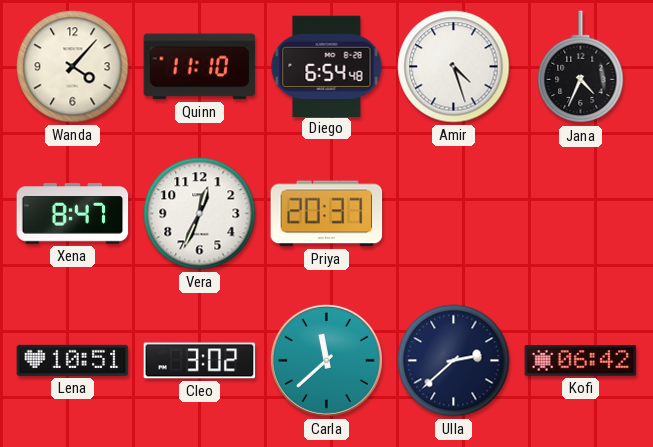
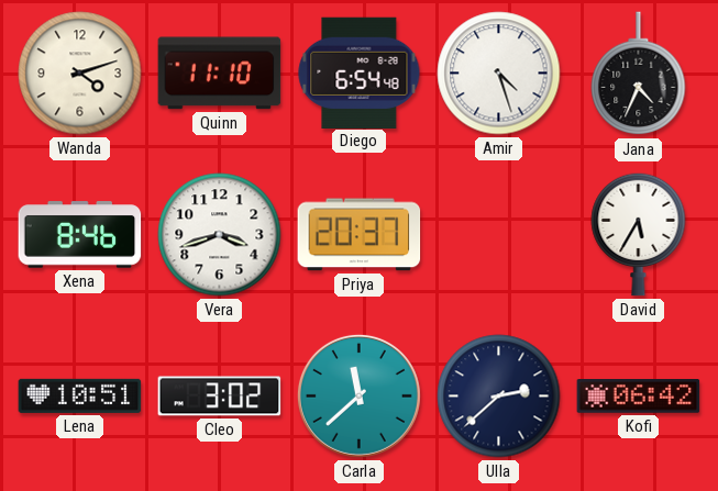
Wanda: 4:07 -> 4:12
Xena: 8:47 -> 8:46
Vera: 12:34 -> 3:42
David: none -> 5:35
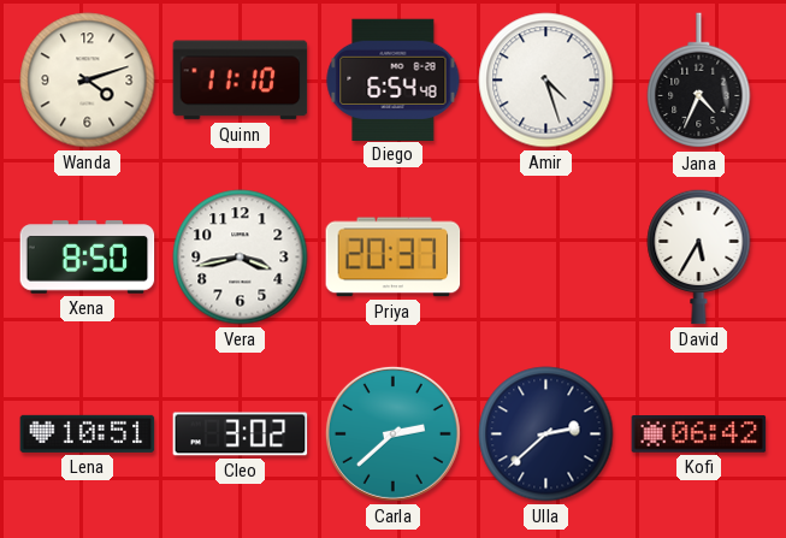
Xena: 8:46 -> 8:50
Vera: 3:42 -> 3:43
Carla: 11:38 -> 2:38
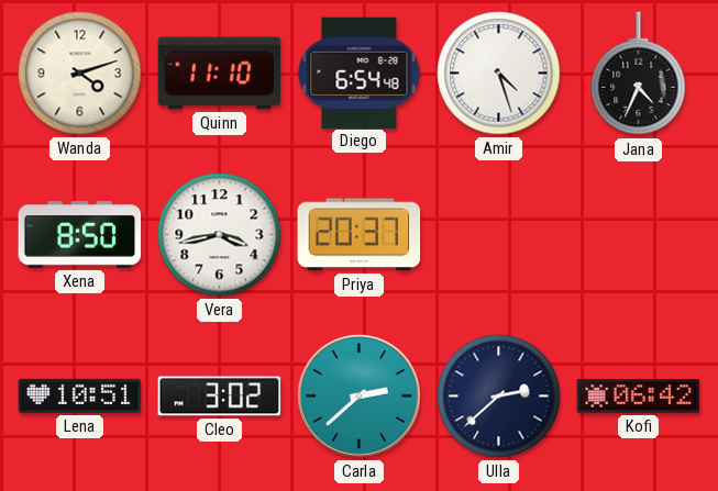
David: 5:35 -> none
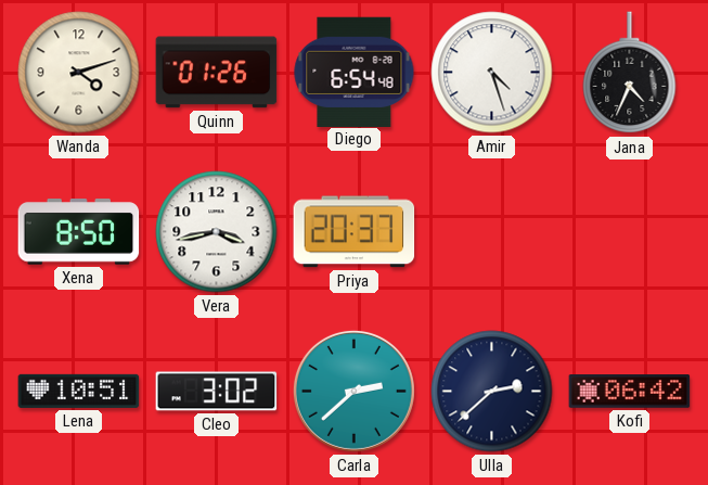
Quinn: 11:10 -> 01:26
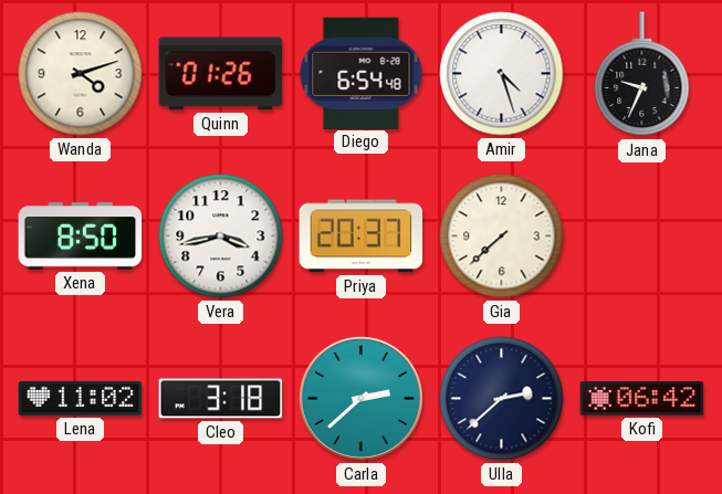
Jana: 4:34 -> 9:34
Gia: none -> 7:38
Lena: 10:51 -> 11:02
Cleo: 3:02 -> 3:18
